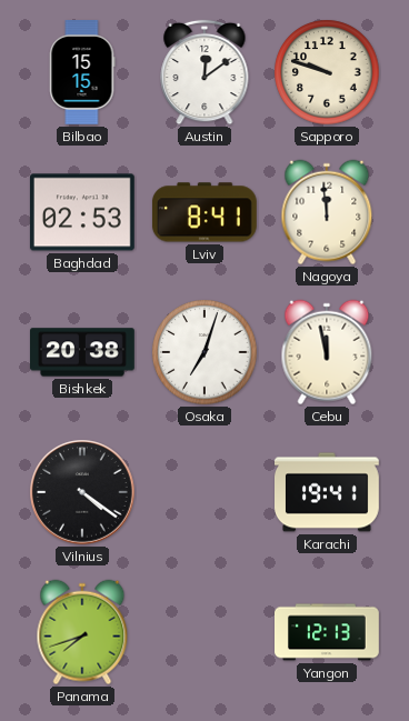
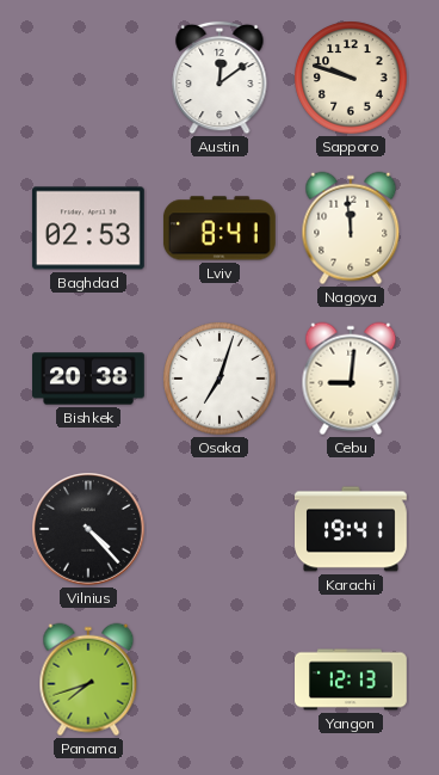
Bilbao: 15:15 -> none
Cebu: 11:58 -> 9:01
Vilnius: 4:21 -> 4:23
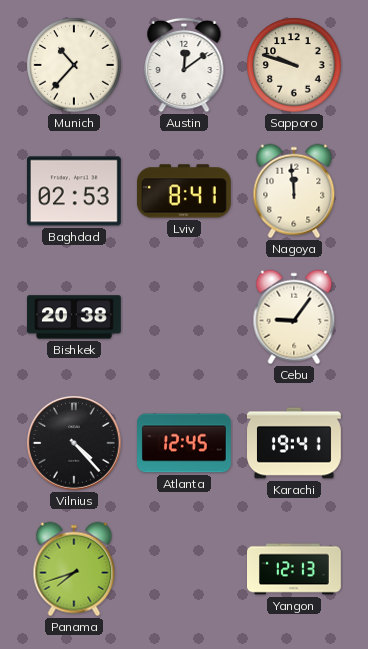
Munich: none -> 10:37
Osaka: 7:03 -> none
Cebu: 9:01 -> 9:06
Atlanta: none -> 12:45
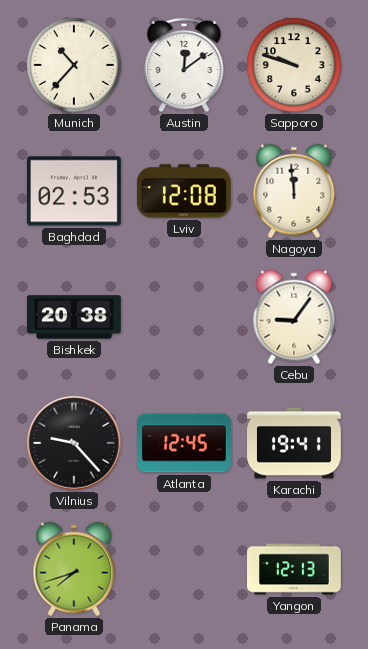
Lviv: 8:41 -> 12:08
Vilnius: 4:23 -> 9:23
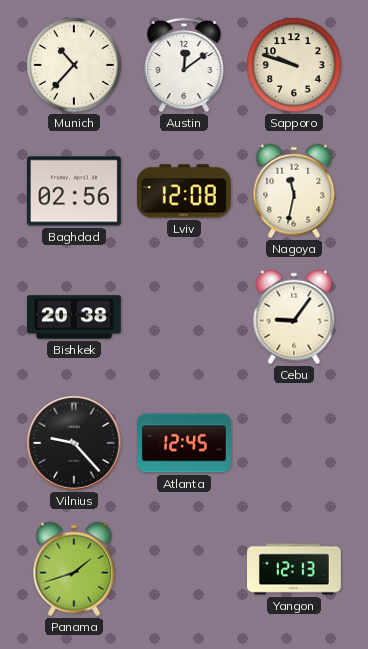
Baghdad: 02:53 -> 02:56
Nagoya: 11:59 -> 11:32
Karachi: 19:41 -> none
Panama: 7:42 -> 1:42
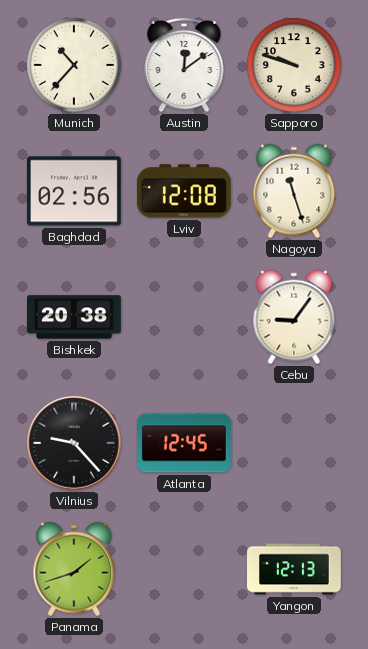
Nagoya: 11:32 -> 11:27
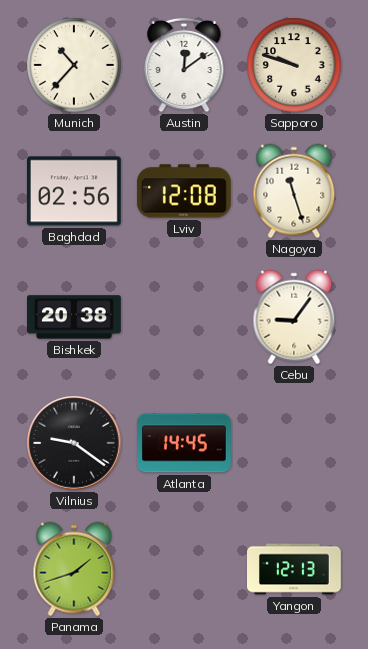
Vilnius: 9:23 -> 9:21
Atlanta: 12:45 -> 14:45
